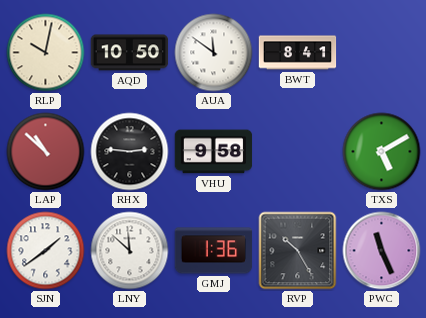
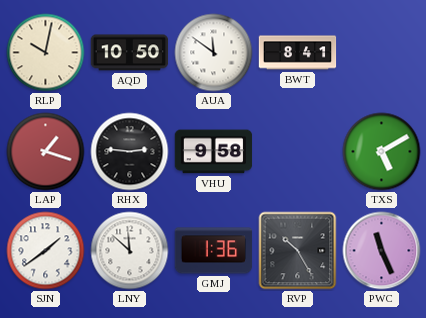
LAP: 10:52 -> 1:18
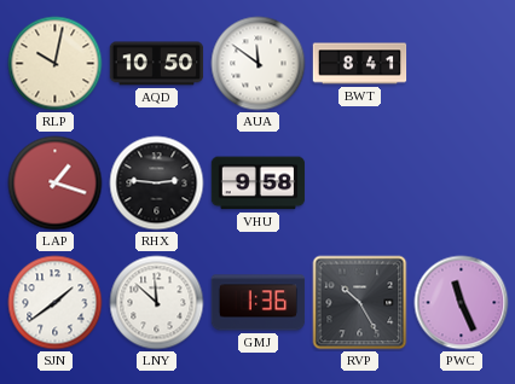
TXS: 5:10 -> none
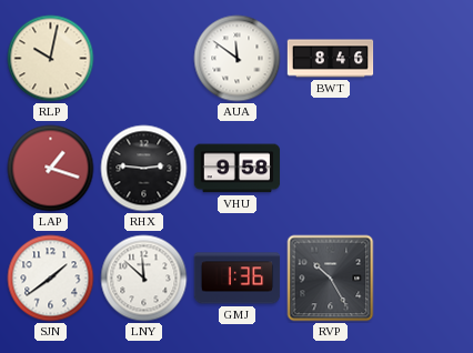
AQD: 10:50 -> none
BWT: 8:41 -> 8:46
PWC: 11:26 -> none
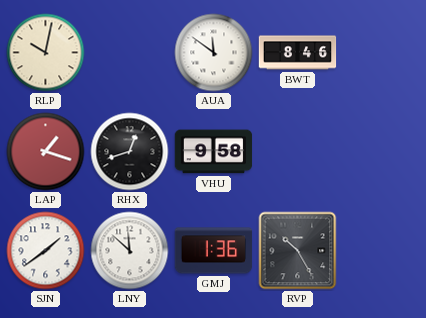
RHX: 2:46 -> 12:42
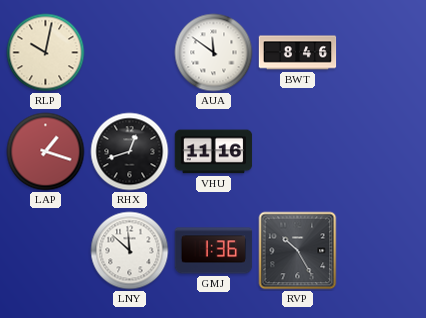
VHU: 9:58 -> 11:16
SJN: 1:39 -> none
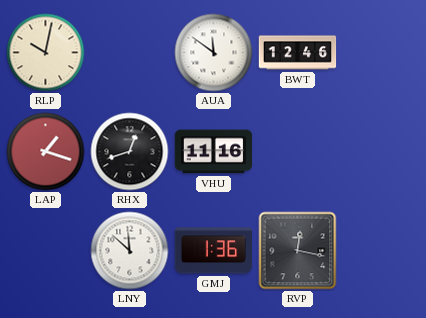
BWT: 8:46 -> 12:46
RVP: 10:25 -> 12:17
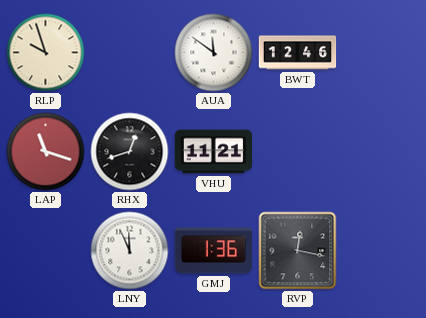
RLP: 10:02 -> 9:57
LAP: 1:18 -> 11:18
VHU: 11:16 -> 11:21
LNY: 11:52 -> 11:56
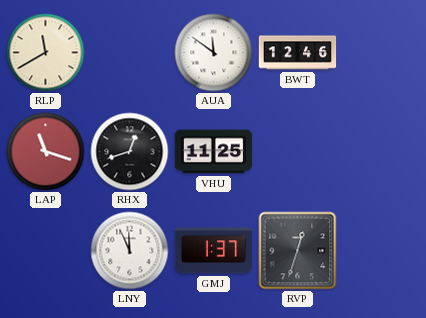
RLP: 9:57 -> 11:40
VHU: 11:21 -> 11:25
GMJ: 1:36 -> 1:37
RVP: 12:17 -> 12:33
